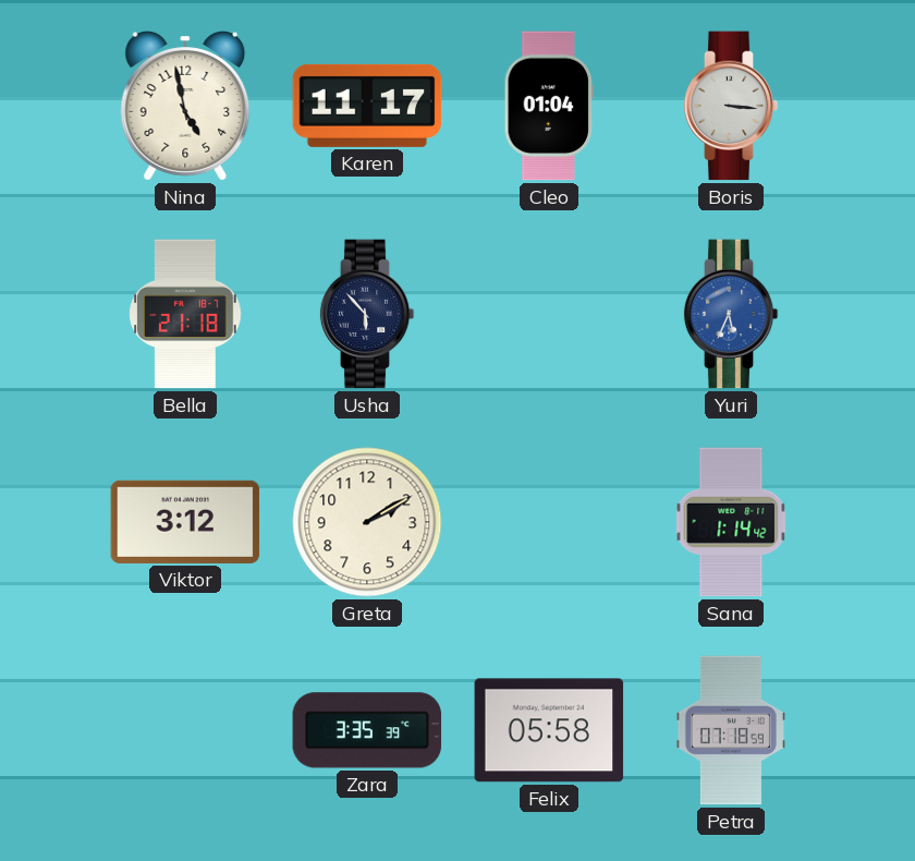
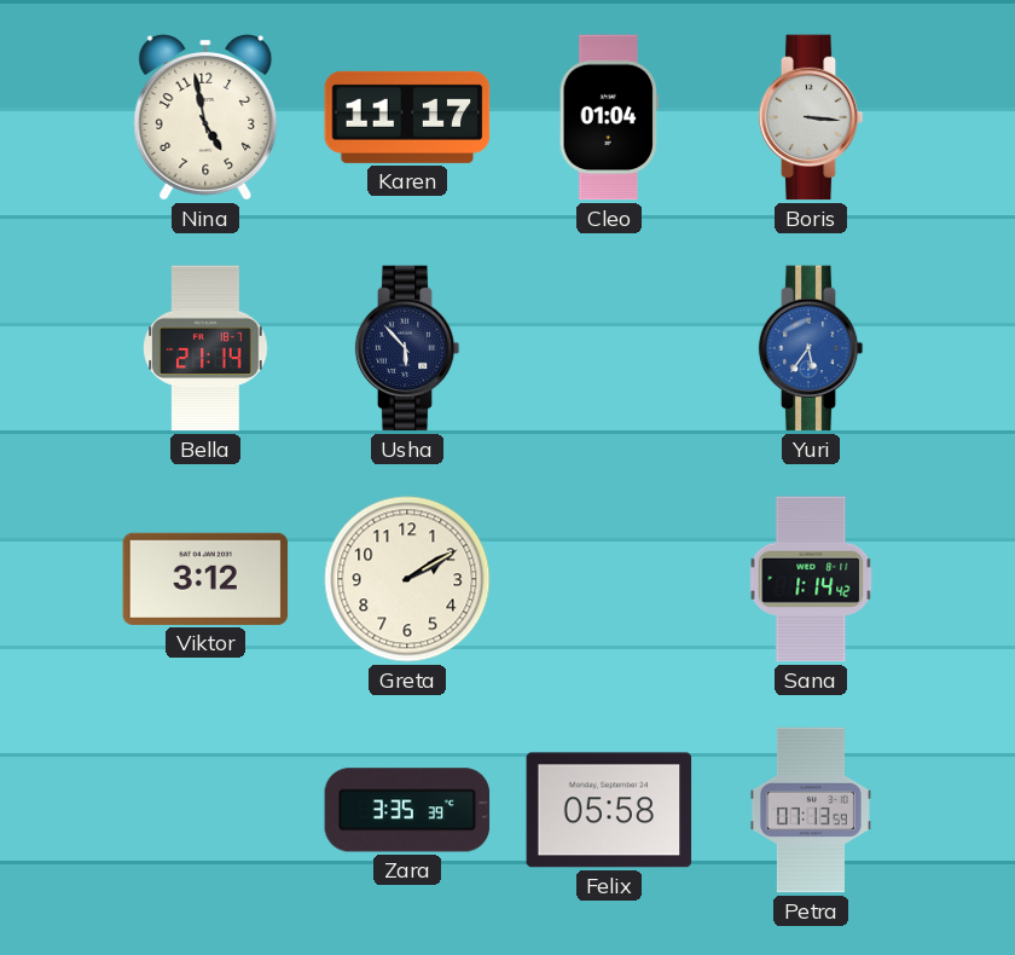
Bella: 21:18 -> 21:14
Yuri: 5:34 -> 5:36
Petra: 07:18 -> 07:13
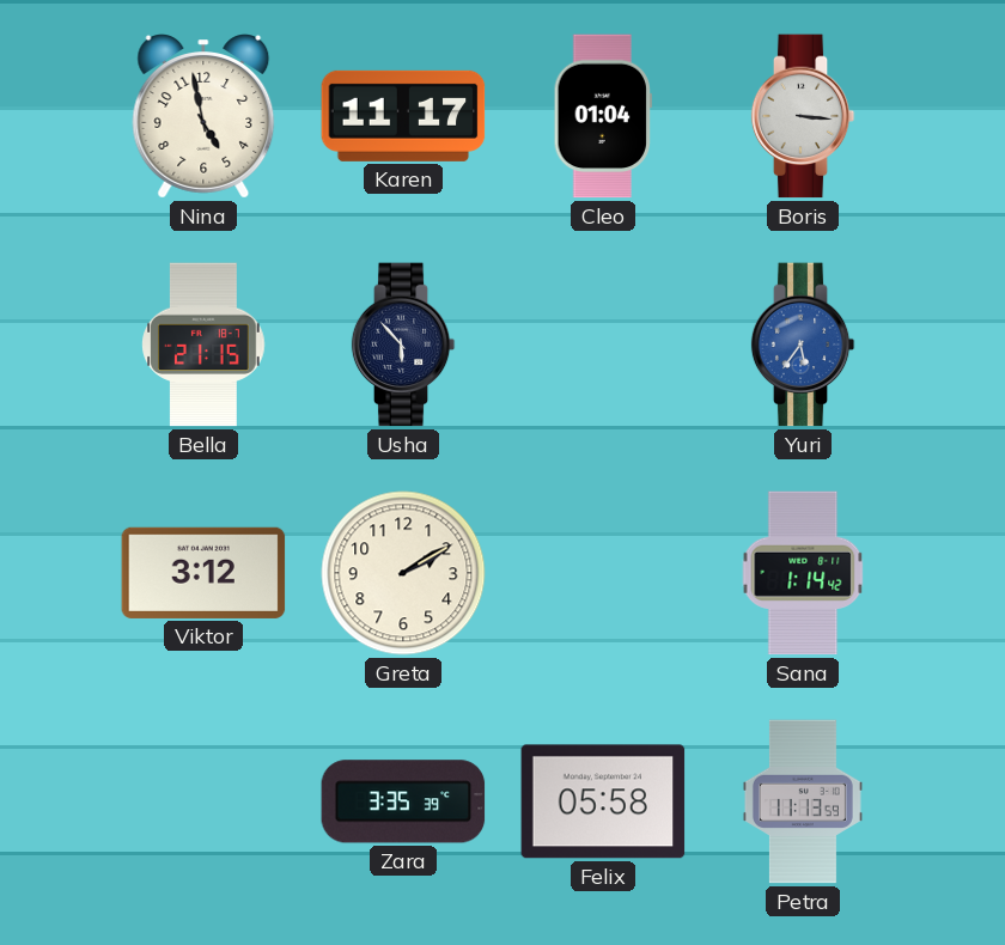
Bella: 21:14 -> 21:15
Petra: 07:13 -> 11:13
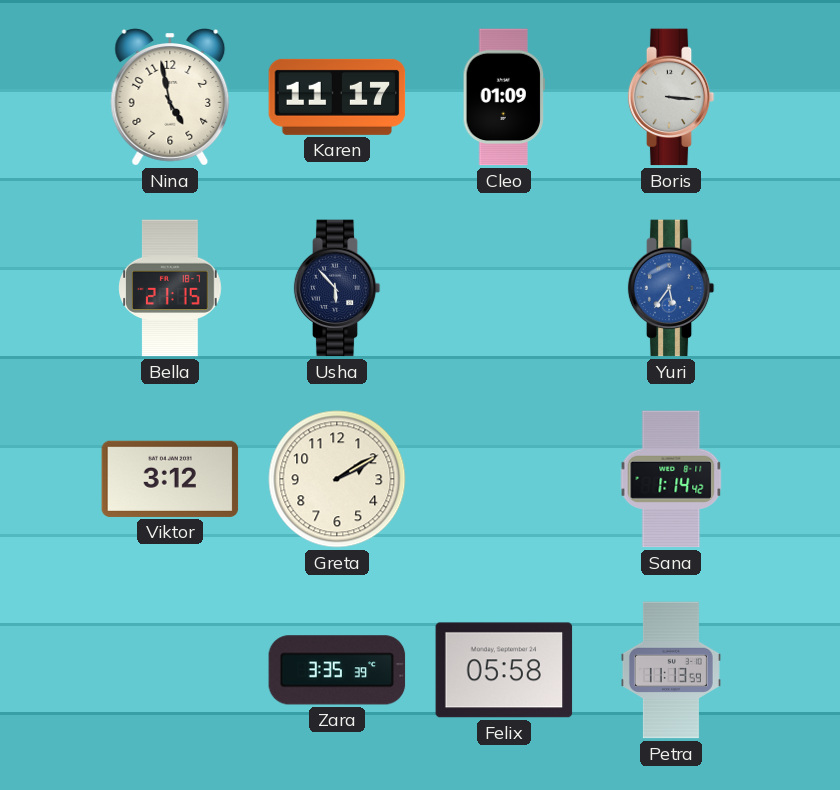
Cleo: 01:04 -> 01:09
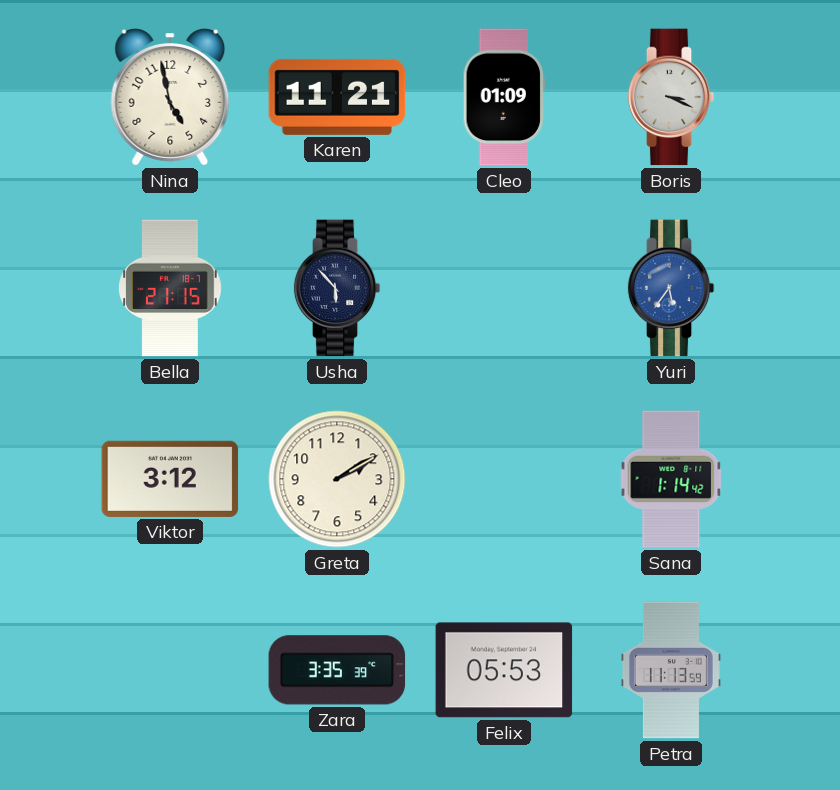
Karen: 11:17 -> 11:21
Boris: 3:16 -> 3:19
Felix: 05:58 -> 05:53
